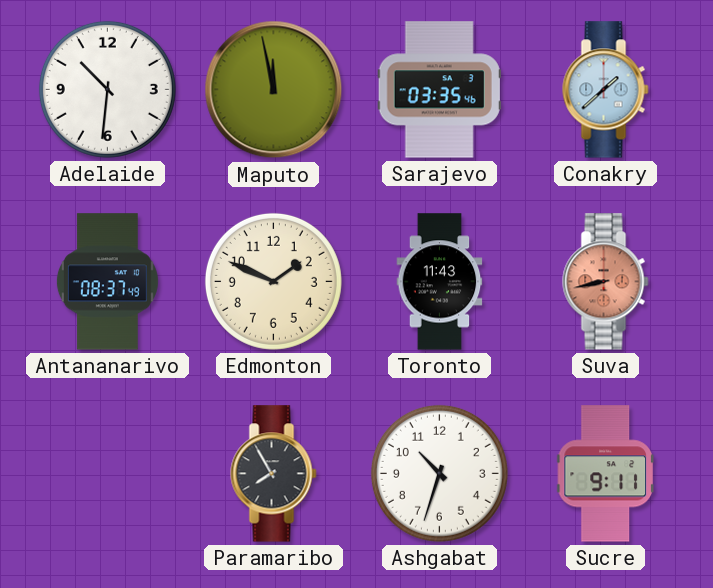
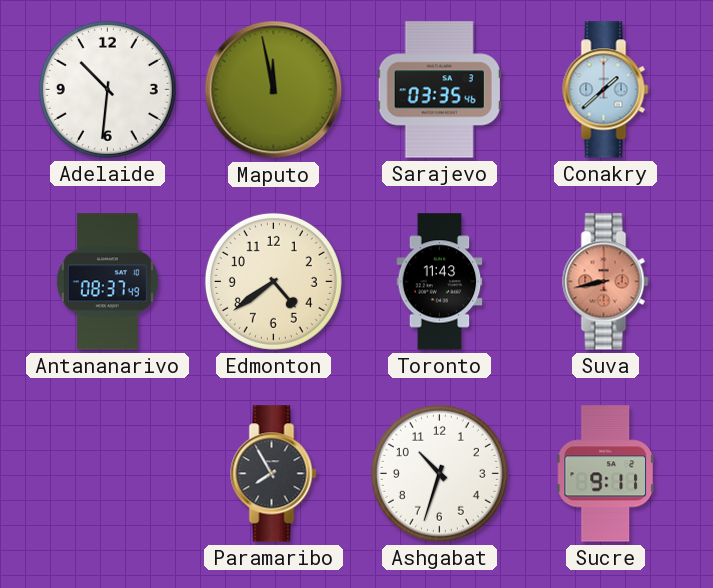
Edmonton: 1:49 -> 4:39
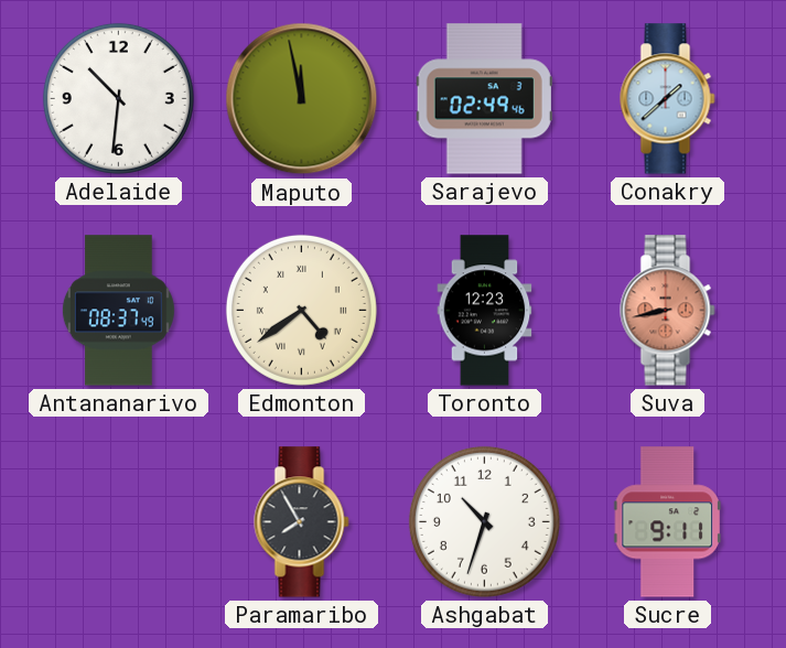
Sarajevo: 03:35 -> 02:49
Edmonton numerals: Arabic -> Roman
Toronto: 11:43 -> 12:23
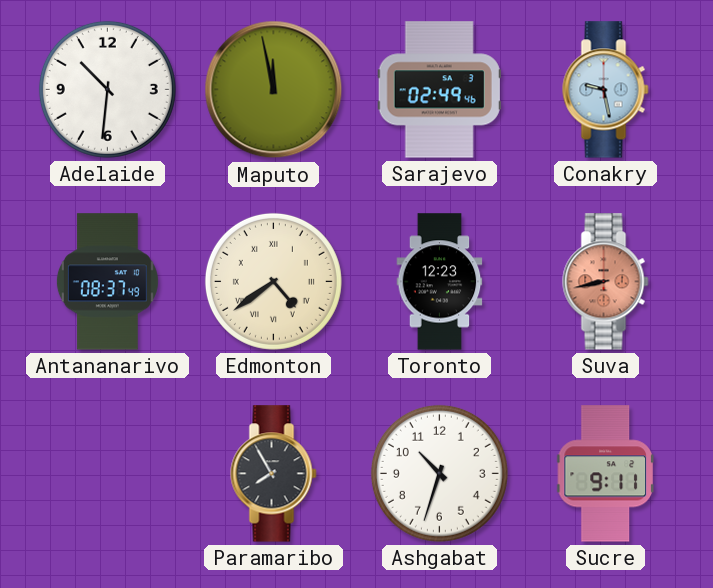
Conakry: 1:38 -> 9:28
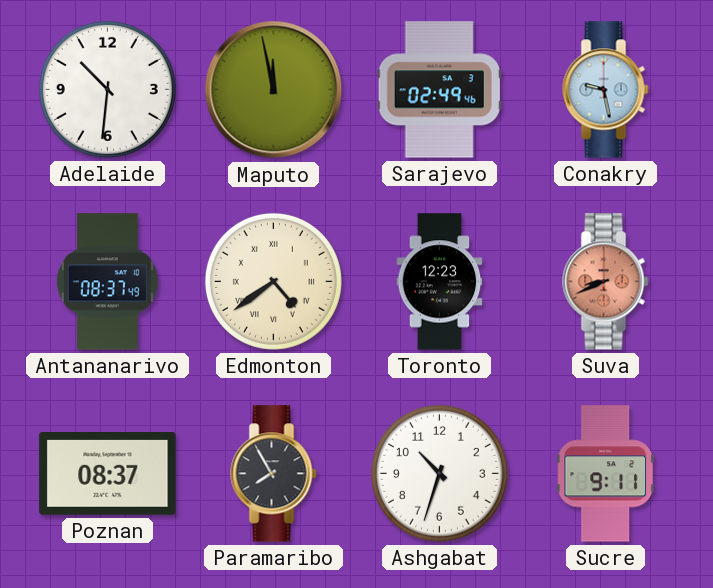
Suva: 8:43 -> 8:41
Poznan: none -> 08:37
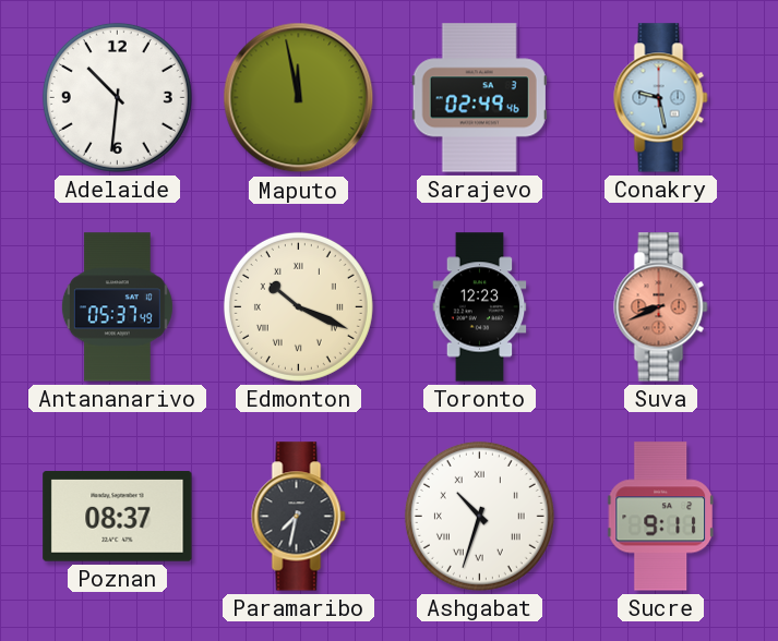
Antananarivo: 08:37 -> 05:37
Edmonton: 4:39 -> 10:19
Paramaribo: 7:55 -> 7:32
Ashgabat numerals: Arabic -> Roman
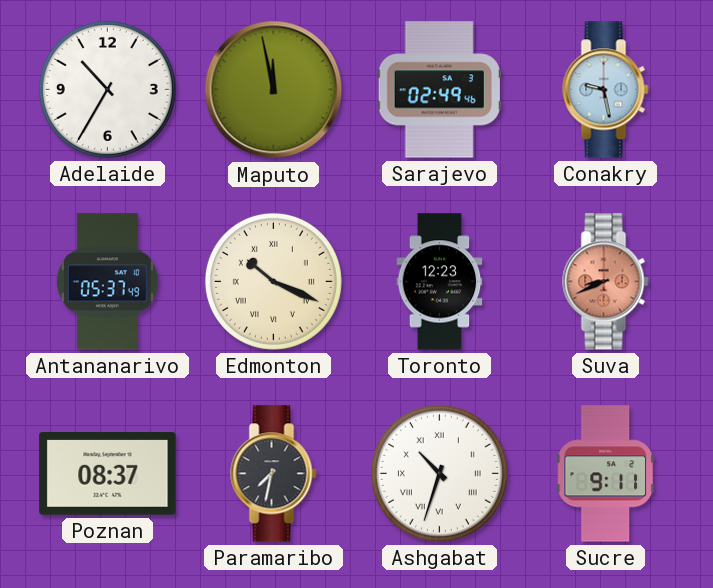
Adelaide: 10:31 -> 10:35
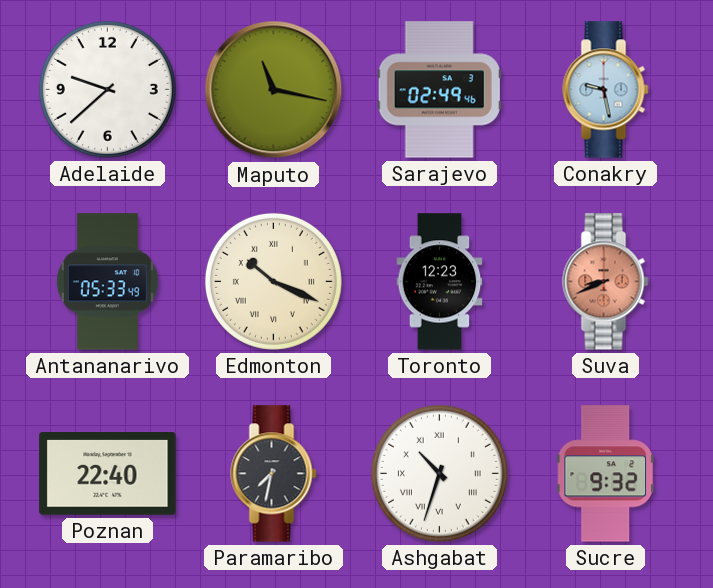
Adelaide: 10:35 -> 9:38
Maputo: 11:58 -> 11:17
Antananarivo: 05:37 -> 05:33
Poznan: 08:37 -> 22:40
Sucre: 9:11 -> 9:32
